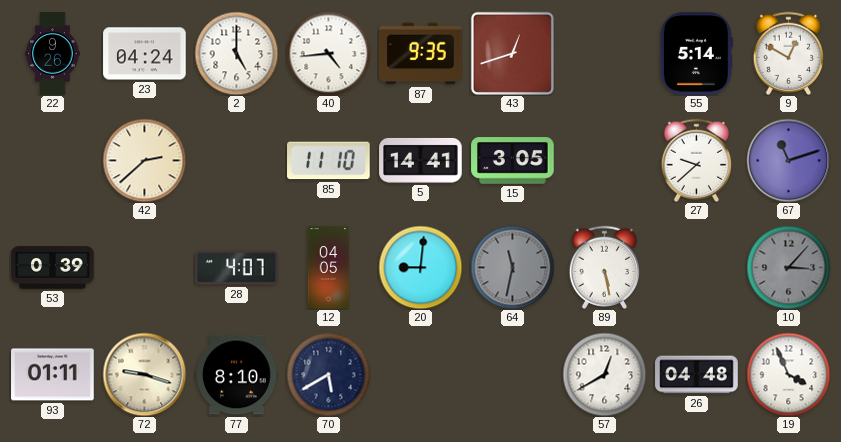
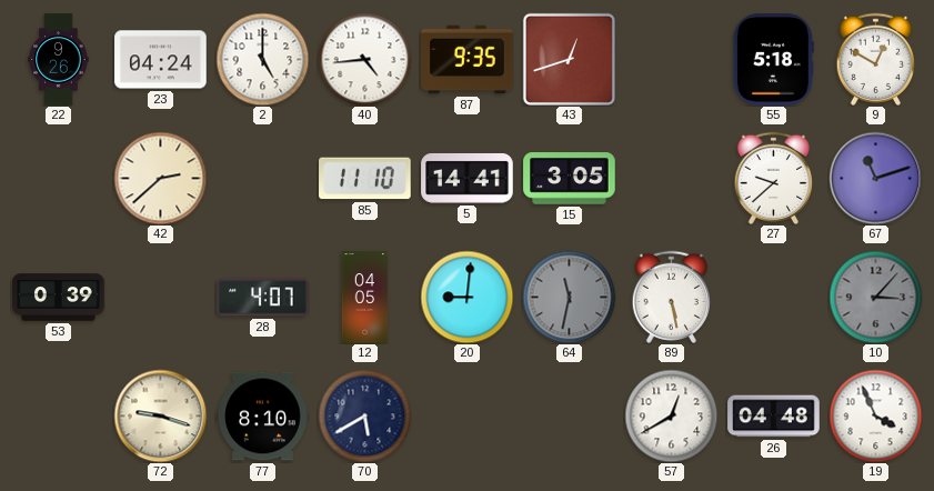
55: 5:14 -> 5:18
93: 01:11 -> none
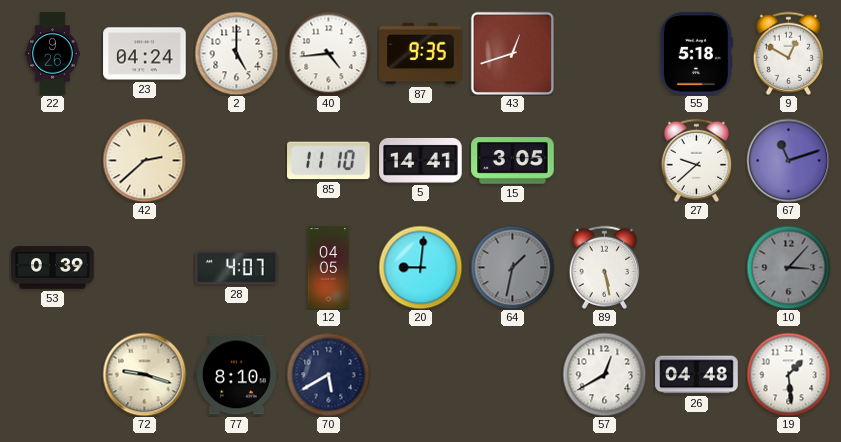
64: 11:32 -> 1:32
19: 3:56 -> 1:29
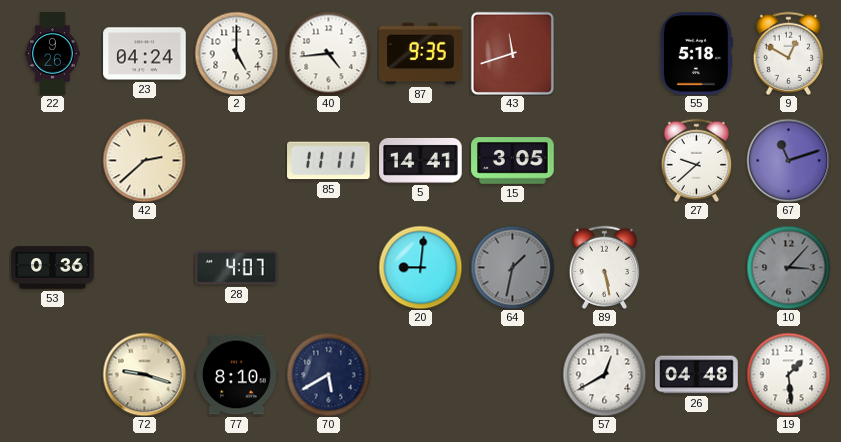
43: 12:42 -> 11:42
85: 11:10 -> 11:11
53: 0:39 -> 0:36
12: 04:05 -> none
